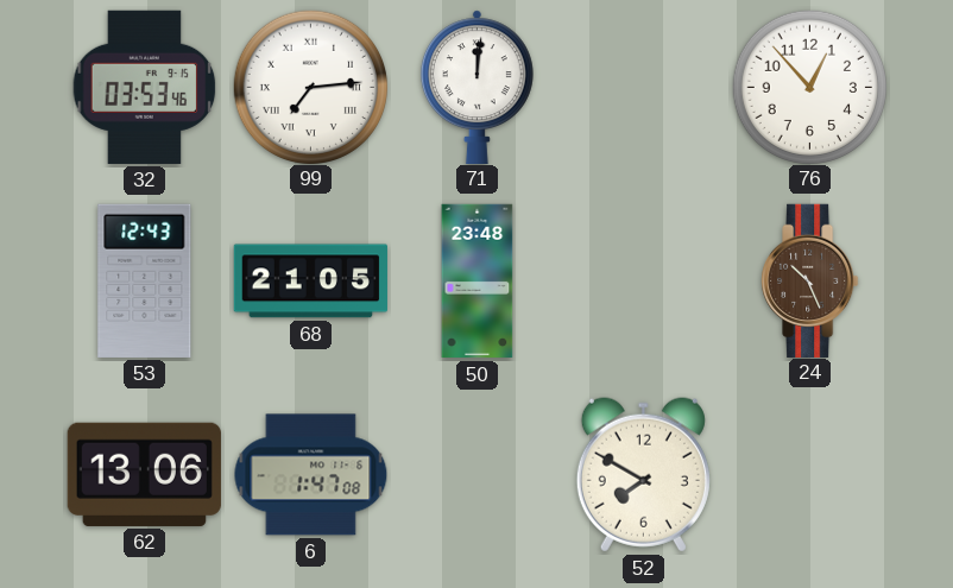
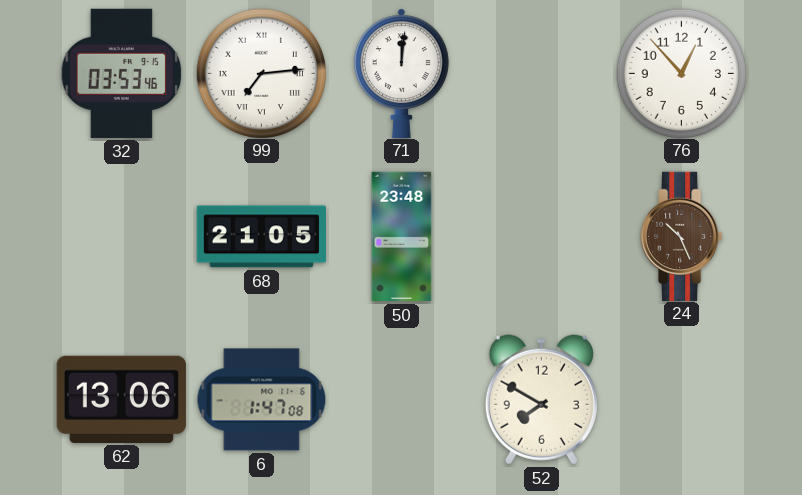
53: 12:43 -> none
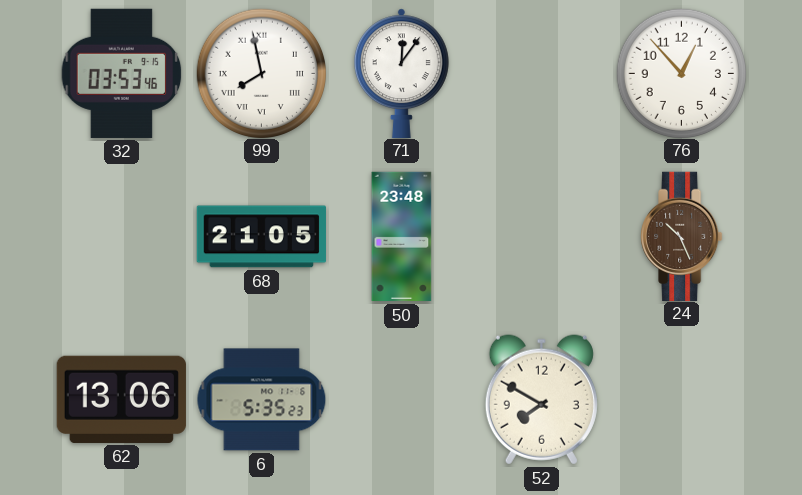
99: 7:14 -> 7:58
71: 12:01 -> 12:06
6: 1:47 -> 5:35
